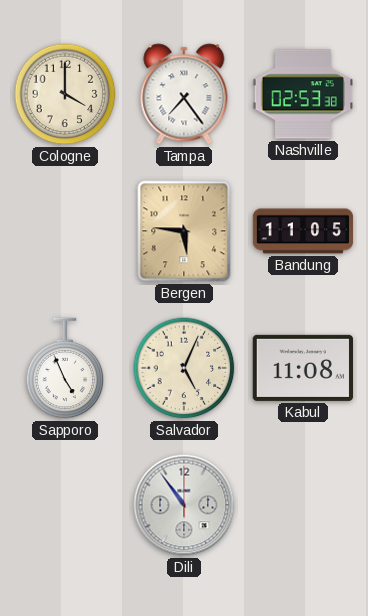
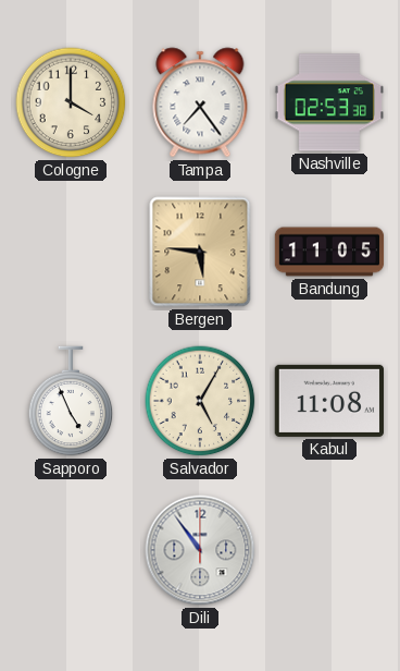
Salvador: 5:04 -> 5:05
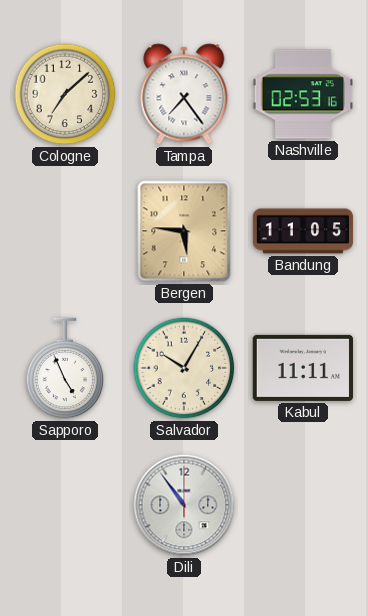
Cologne: 4:00 -> 7:08
Nashville: 02:53:38 -> 02:53:16
Salvador: 5:05 -> 10:05
Kabul: 11:08 -> 11:11
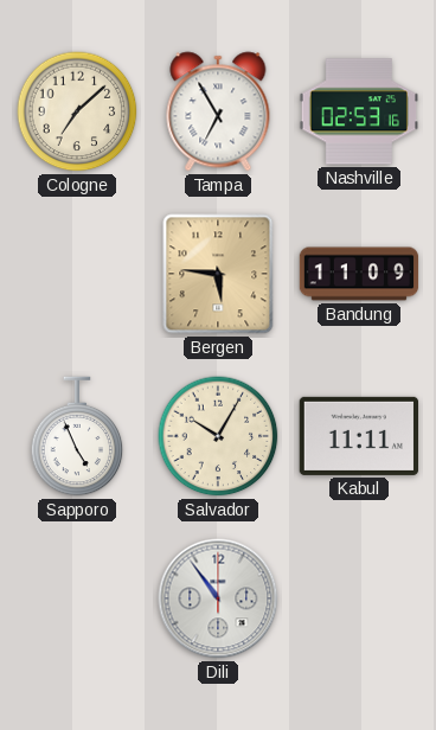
Tampa: 7:24 -> 6:55
Bandung: 11:05 -> 11:09
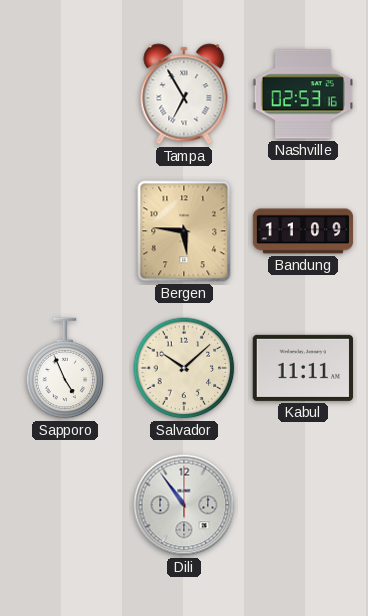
Cologne: 7:08 -> none
Salvador: 10:05 -> 10:08
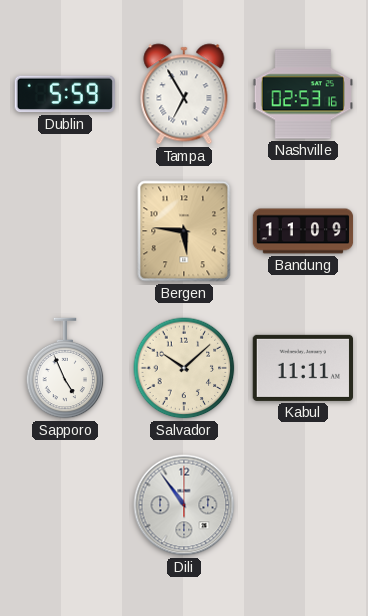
Dublin: none -> 5:59
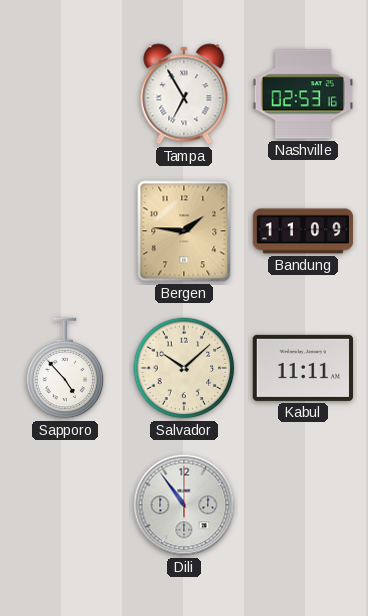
Dublin: 5:59 -> none
Bergen: 5:46 -> 1:46
Sapporo: 4:56 -> 4:53
